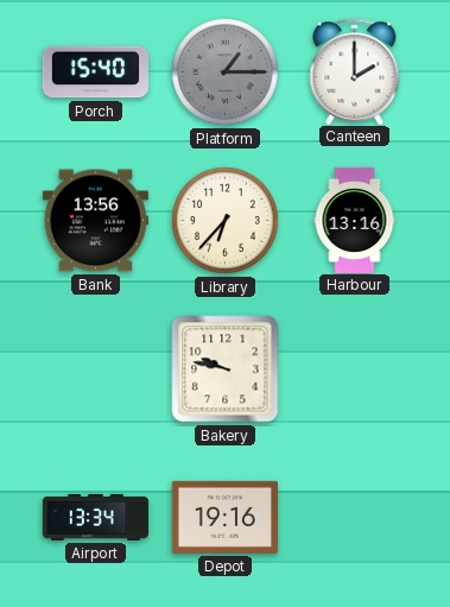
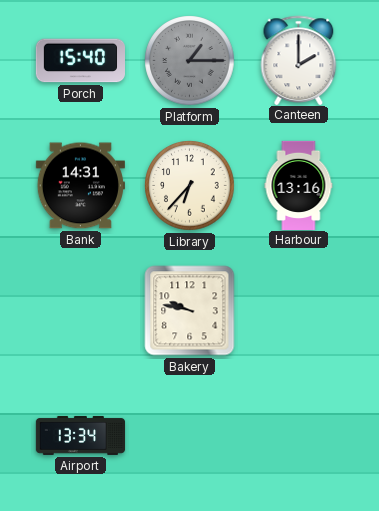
Bank: 13:56 -> 14:31
Depot: 19:16 -> none
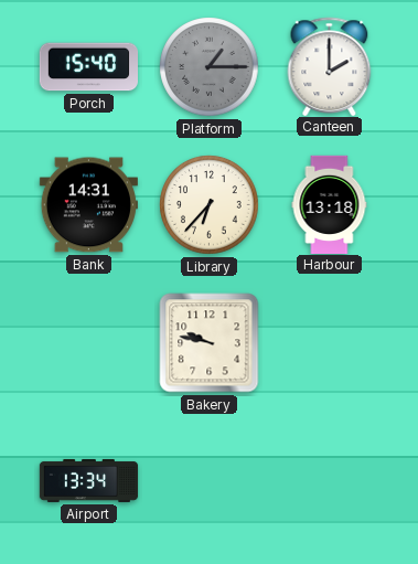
Harbour: 13:16 -> 13:18
